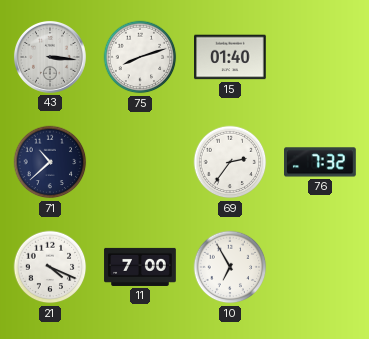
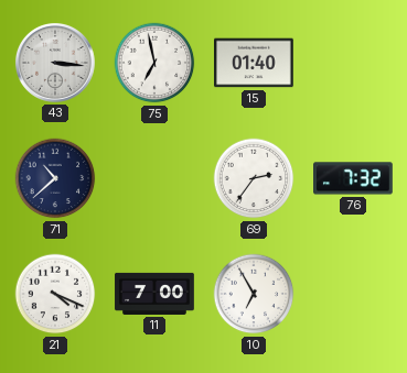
75: 8:12 -> 6:58
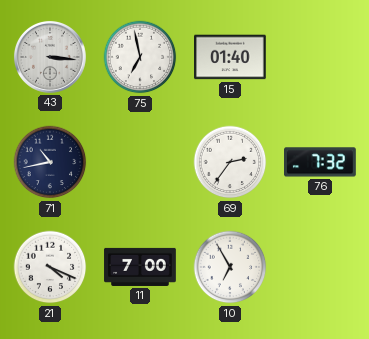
71: 10:38 -> 10:43
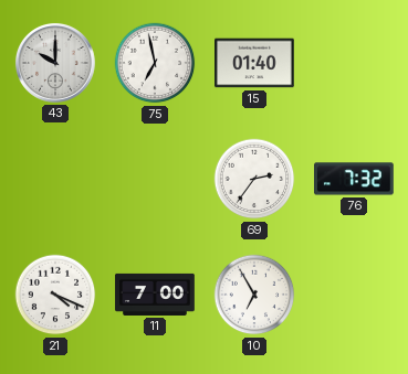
43: 3:16 -> 10:00
71: 10:43 -> none
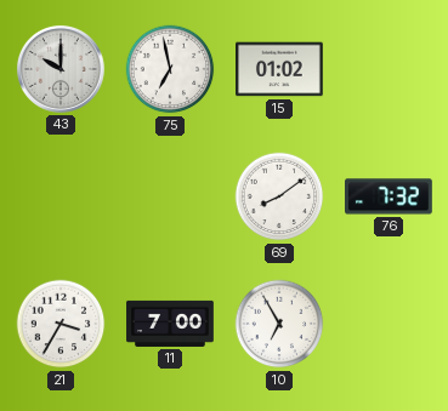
15: 01:40 -> 01:02
69: 2:36 -> 8:09
21: 4:19 -> 3:35
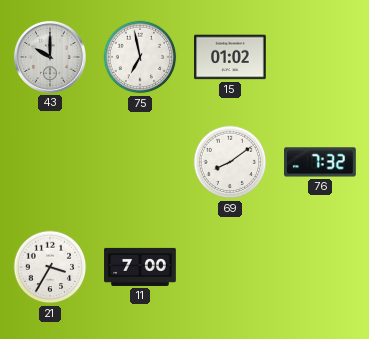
10: 6:55 -> none
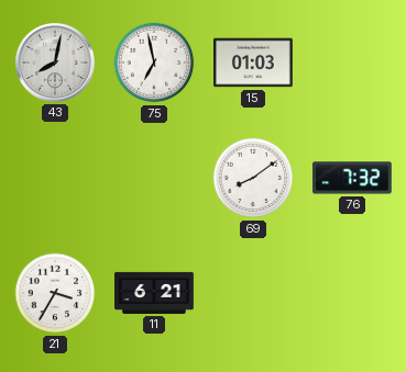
43: 10:00 -> 8:02
15: 01:02 -> 01:03
11: 7:00 -> 6:21
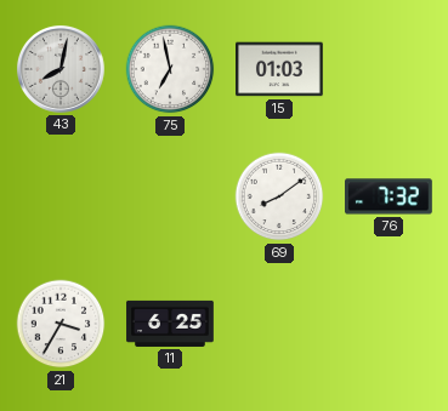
11: 6:21 -> 6:25
